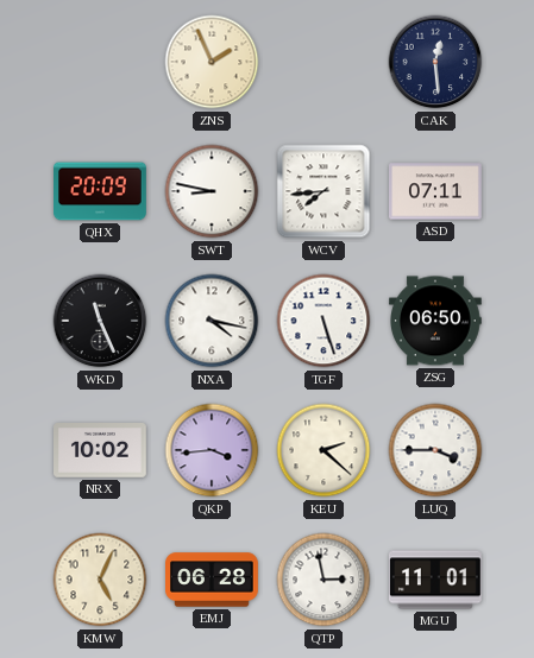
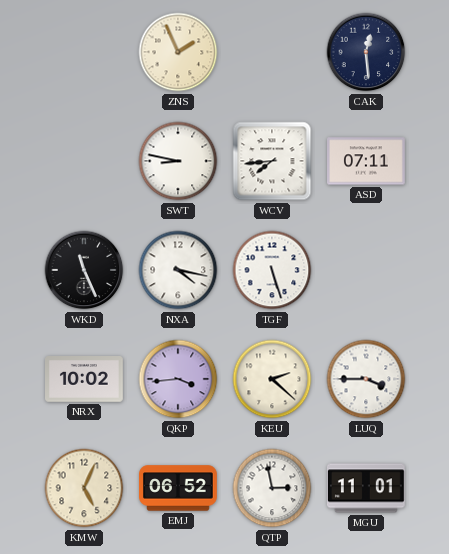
QHX: 20:09 -> none
ZSG: 06:50 -> none
EMJ: 06:28 -> 06:52
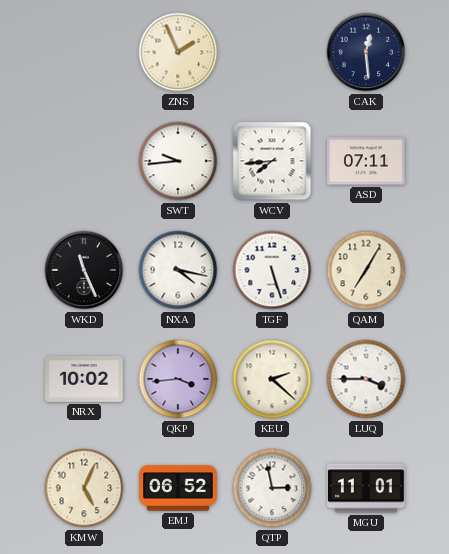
SWT: 8:47 -> 9:44
QAM: none -> 7:05
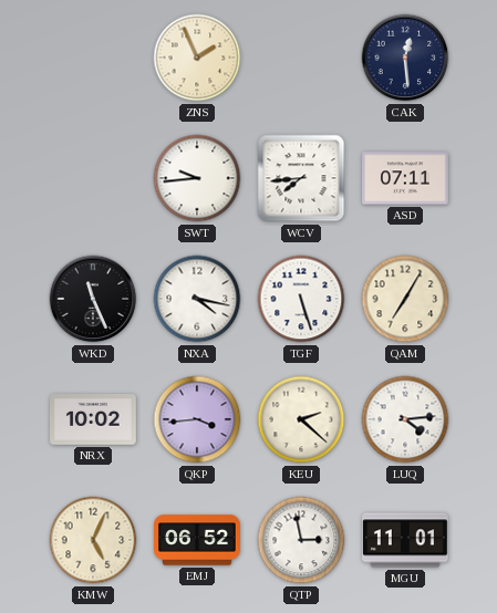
LUQ: 3:45 -> 4:14
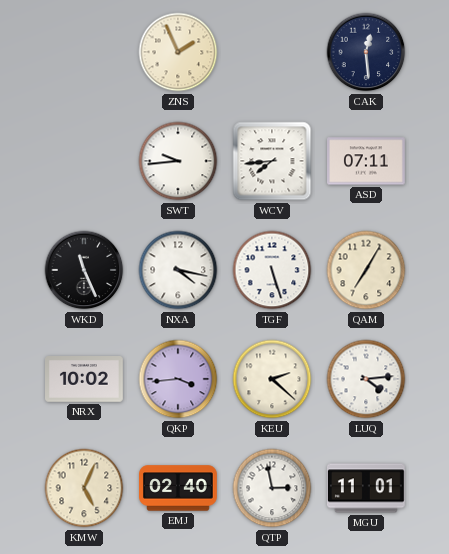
EMJ: 06:52 -> 02:40
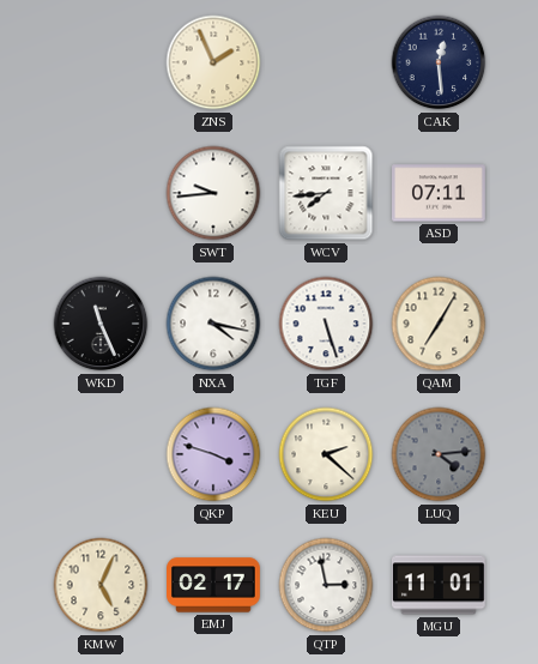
NRX: 10:02 -> none
QKP: 3:44 -> 3:48
LUQ dial: white -> grey
EMJ: 02:40 -> 02:17
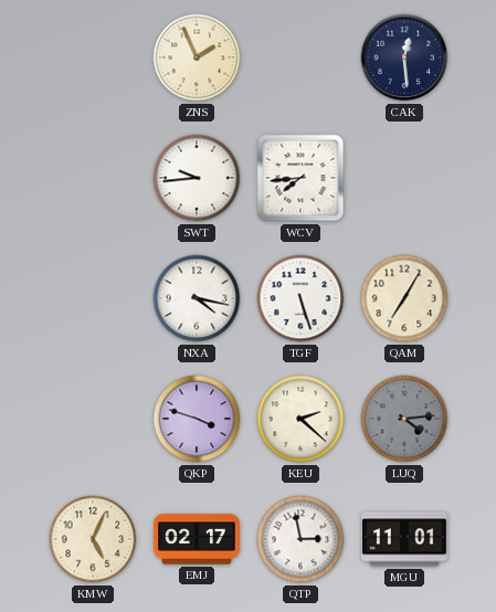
ASD: 07:11 -> none
WKD: 11:26 -> none
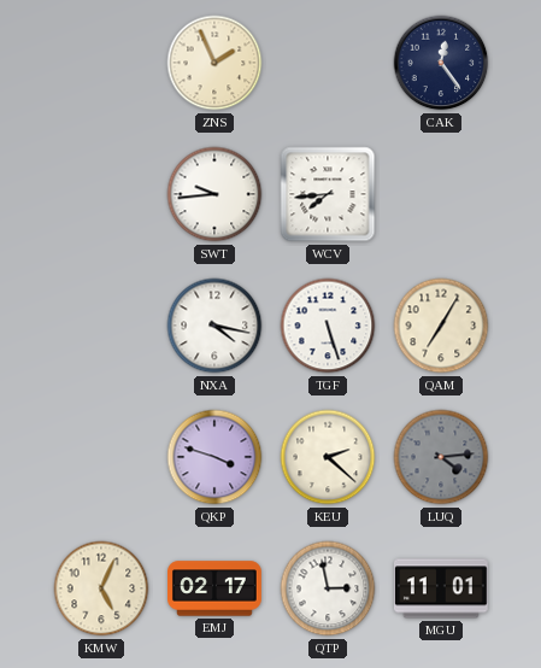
CAK: 12:29 -> 12:24
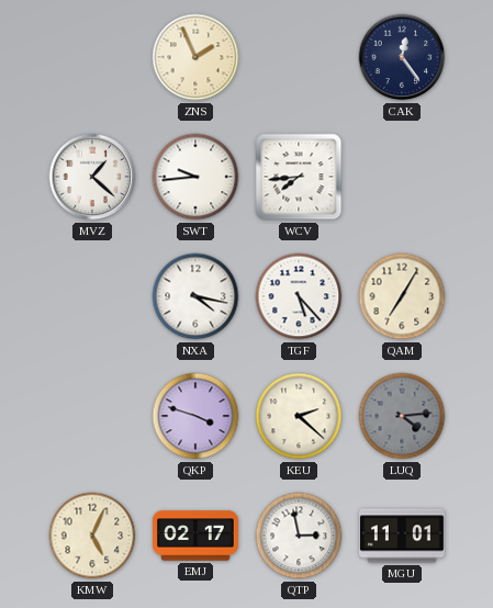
MVZ: none -> 1:22
TGF: 5:27 -> 5:23
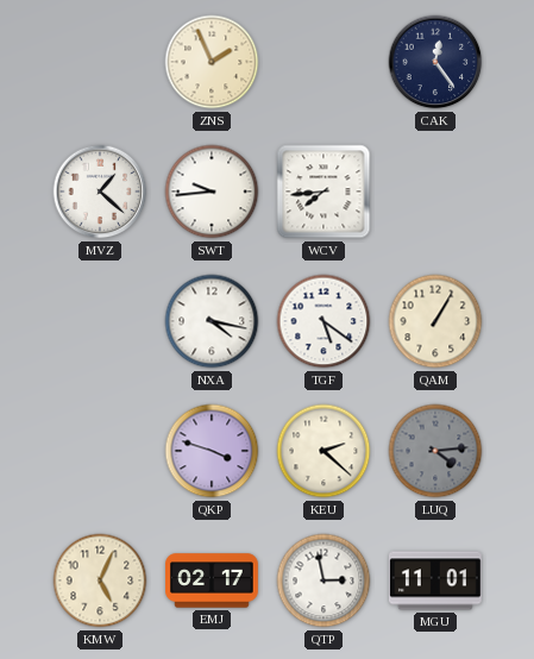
TGF: 5:23 -> 5:21
QAM: 7:05 -> 1:05
